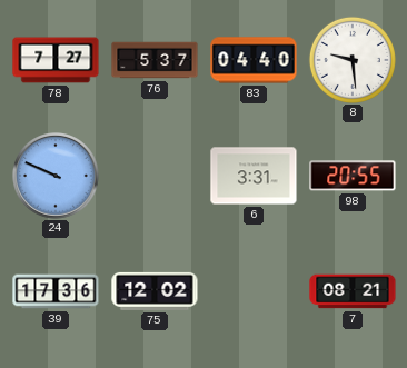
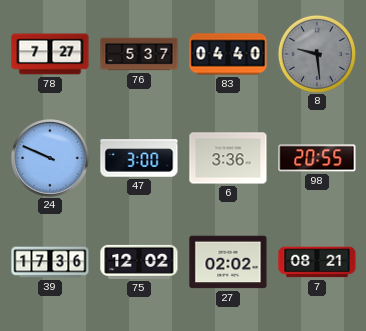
8 dial: white -> grey
47: none -> 3:00
6: 3:31 -> 3:36
27: none -> 02:02
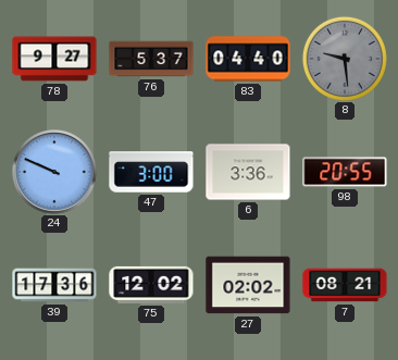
78: 7:27 -> 9:27
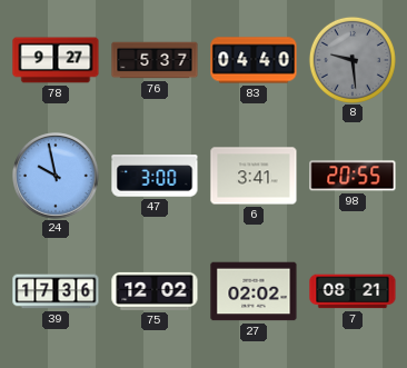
24: 9:49 -> 9:58
6: 3:36 -> 3:41
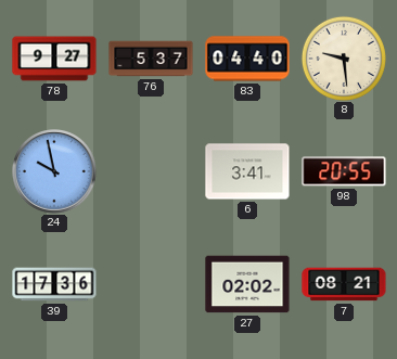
8 dial: grey -> cream
47: 3:00 -> none
75: 12:02 -> none
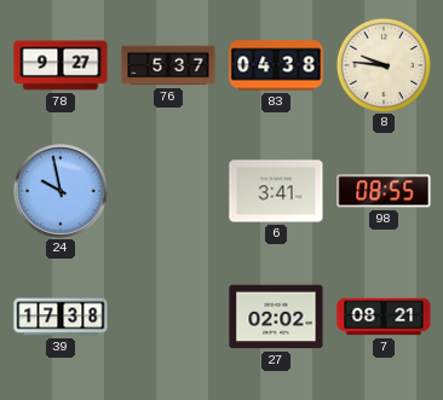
83: 04:40 -> 04:38
8: 9:29 -> 9:46
98: 20:55 -> 08:55
39: 17:36 -> 17:38
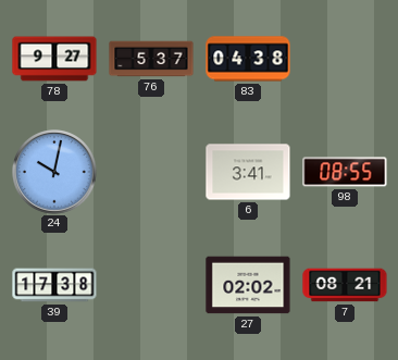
8: 9:46 -> none
24: 9:58 -> 10:02
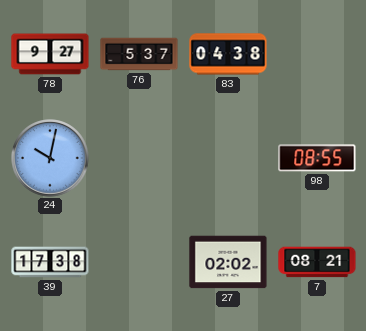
6: 3:41 -> none
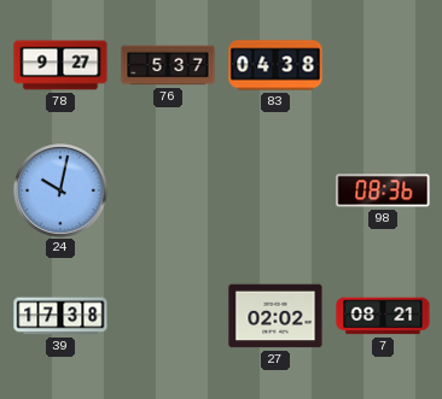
98: 08:55 -> 08:36
